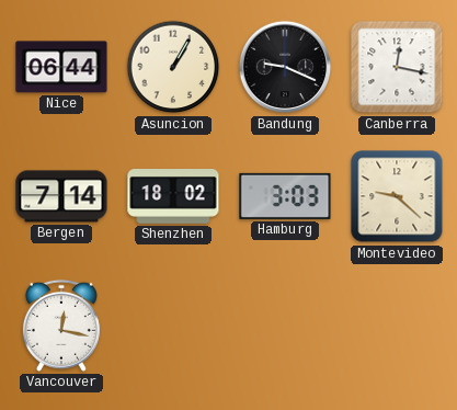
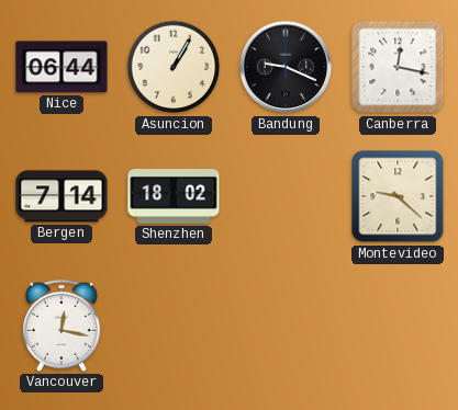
Hamburg: 3:03 -> none
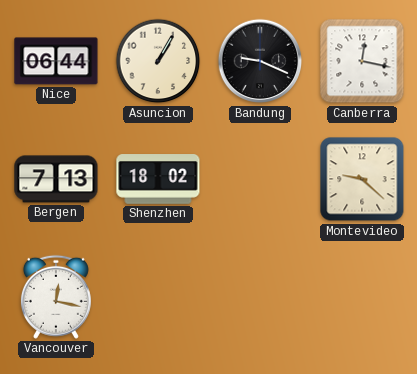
Bergen: 7:14 -> 7:13
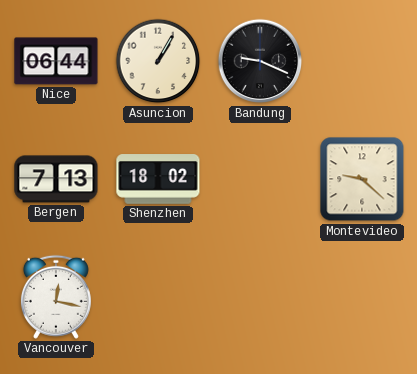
Canberra: 12:17 -> none
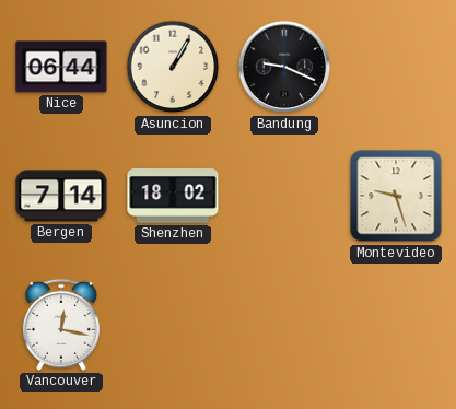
Bergen: 7:13 -> 7:14
Montevideo: 9:22 -> 9:27
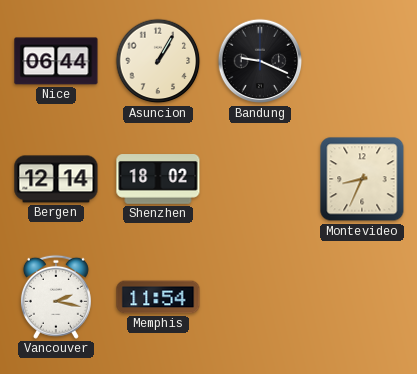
Bergen: 7:14 -> 12:14
Montevideo: 9:27 -> 8:34
Vancouver: 12:17 -> 2:17
Memphis: none -> 11:54
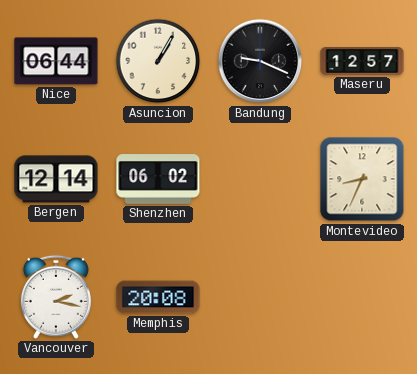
Maseru: none -> 12:57
Shenzhen: 18:02 -> 06:02
Memphis: 11:54 -> 20:08
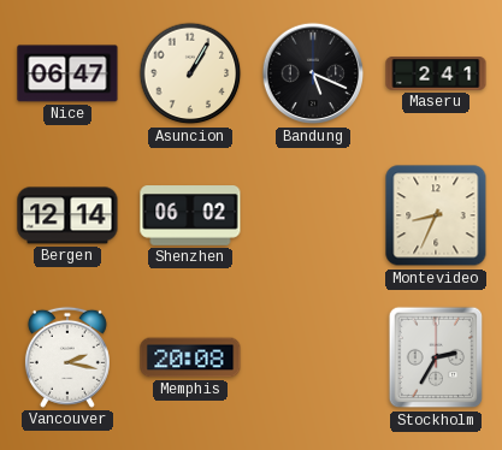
Nice: 06:44 -> 06:47
Bandung: 9:19 -> 5:19
Maseru: 12:57 -> 2:41
Stockholm: none -> 2:35
